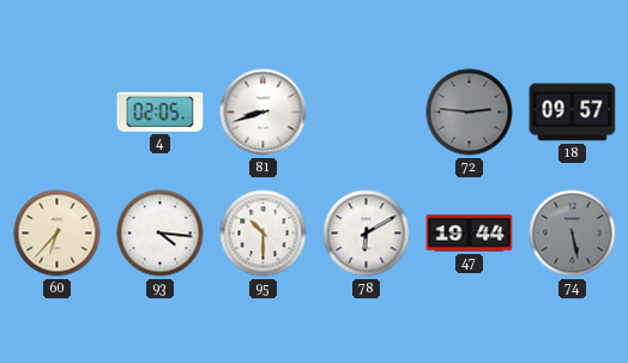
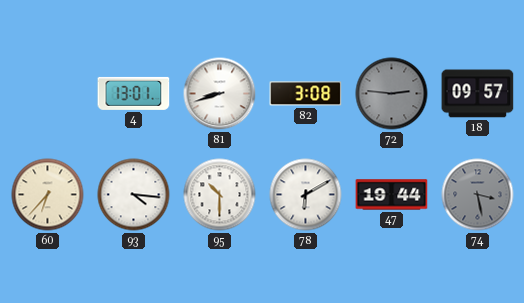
4: 02:05 -> 13:01
82: none -> 3:08
74: 5:28 -> 3:28
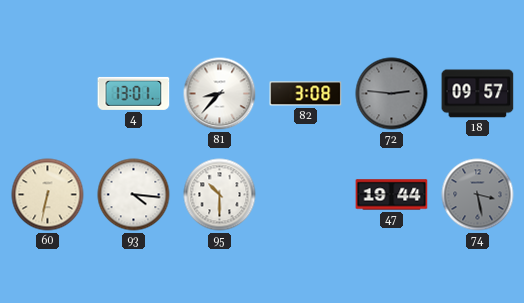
81: 8:42 -> 8:37
60: 6:37 -> 6:32
78: 6:10 -> none
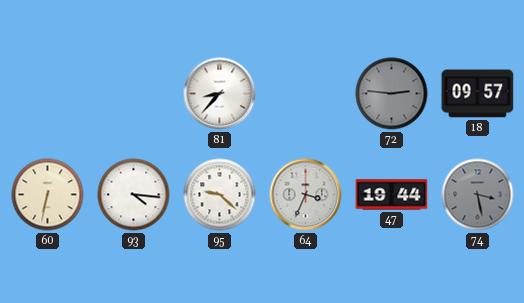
4: 13:01 -> none
82: 3:08 -> none
95: 10:30 -> 9:22
64: none -> 3:34
